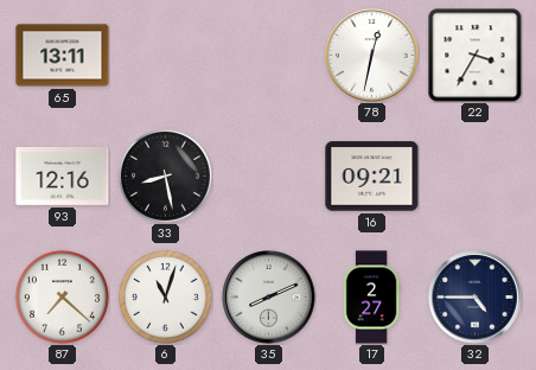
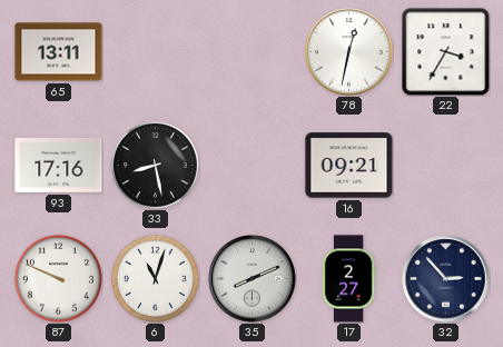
93: 12:16 -> 17:16
87: 7:22 -> 9:49
32: 4:45 -> 2:53
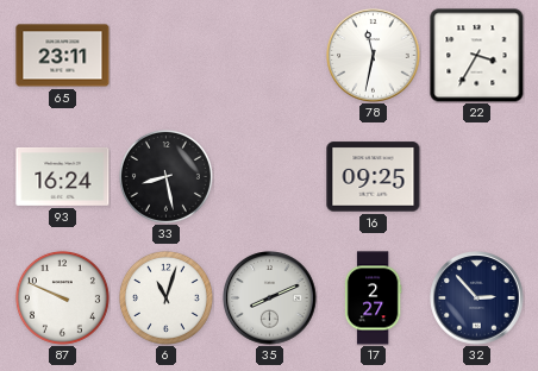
65: 13:11 -> 23:11
78: 12:32 -> 11:32
93: 17:16 -> 16:24
16: 09:21 -> 09:25
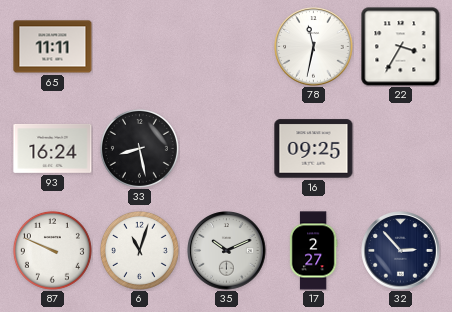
65: 23:11 -> 11:11
35: 8:11 -> 10:11
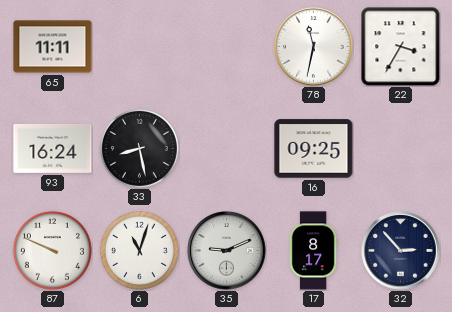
35: 10:11 -> 9:11
17: 2:27 -> 8:17
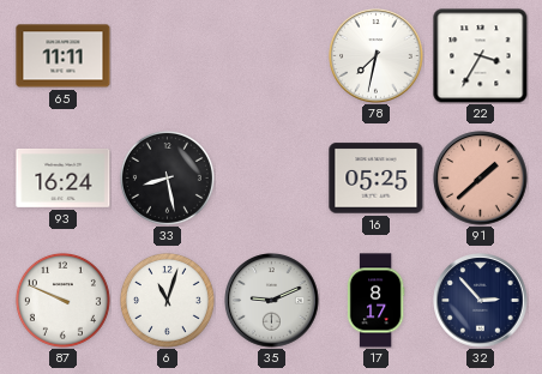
78: 11:32 -> 7:32
16: 09:25 -> 05:25
91: none -> 1:38
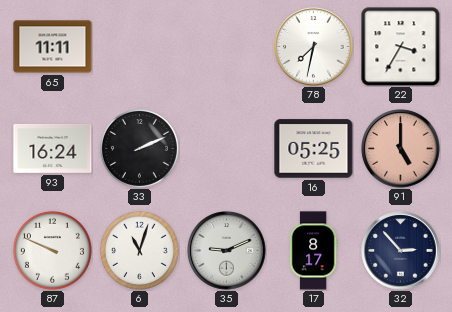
33: 8:28 -> 2:11
91: 1:38 -> 5:00
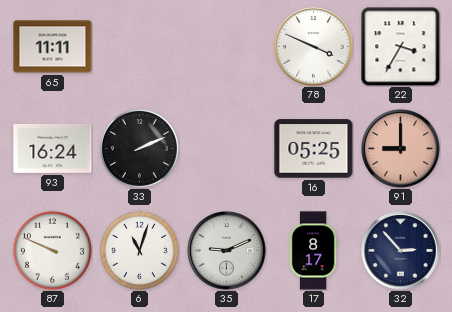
78: 7:32 -> 3:49
91: 5:00 -> 9:00
